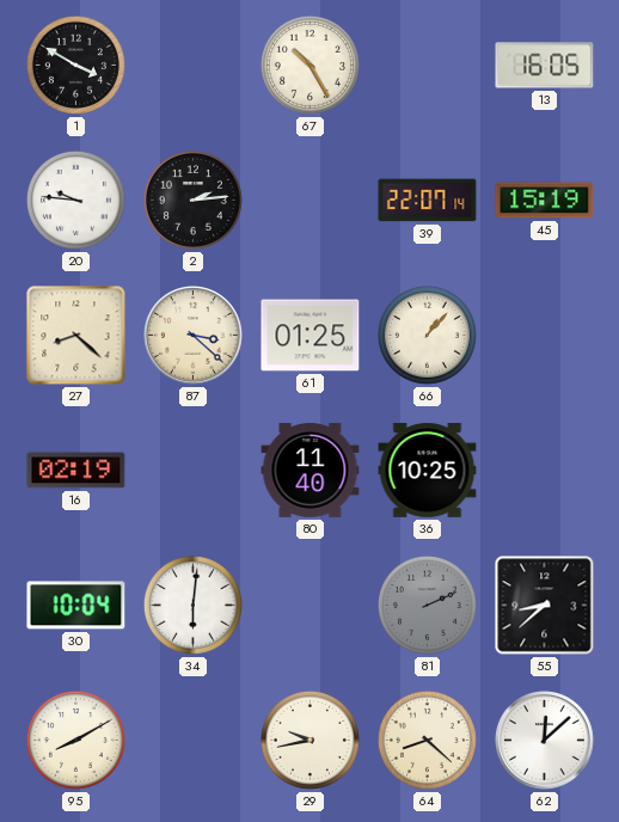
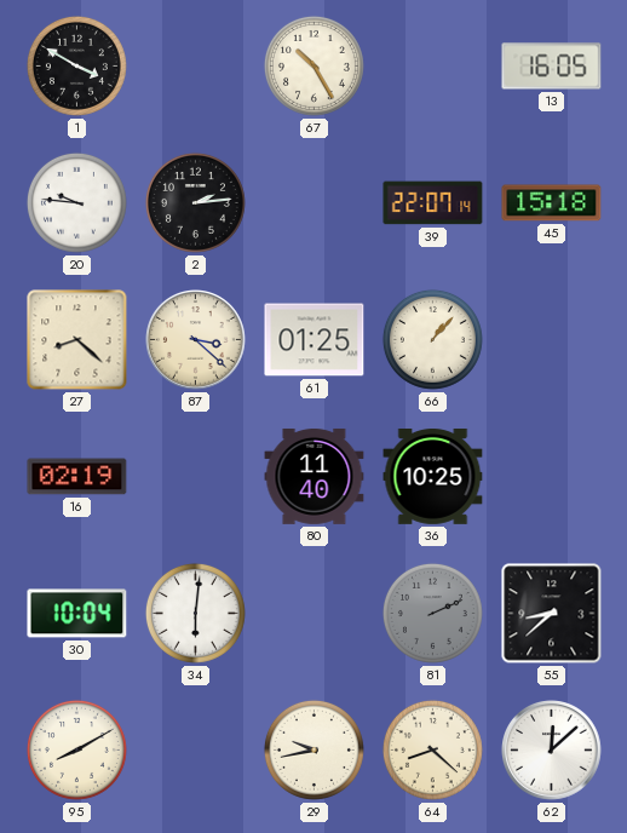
45: 15:19 -> 15:18
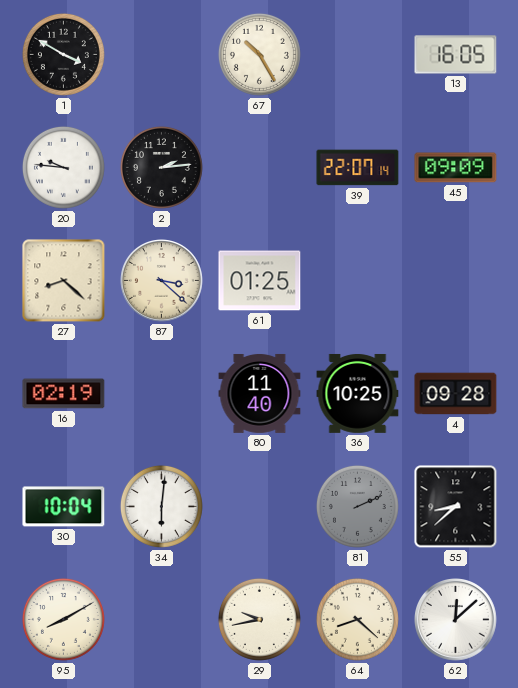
45: 15:18 -> 09:09
66: 1:07 -> none
4: none -> 09:28
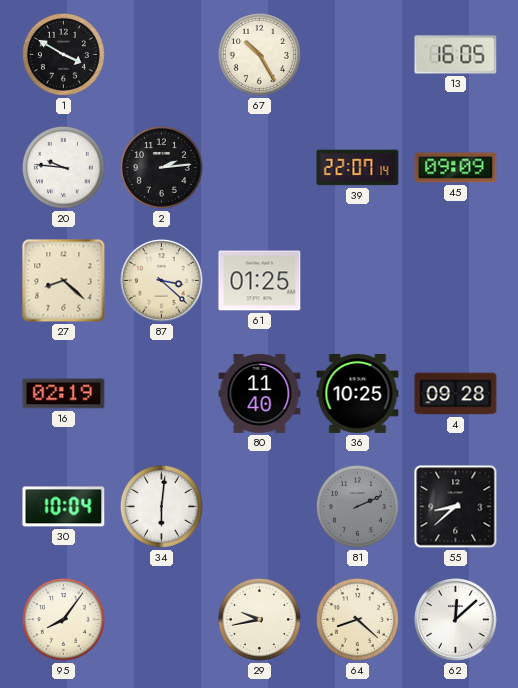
95: 8:10 -> 8:06
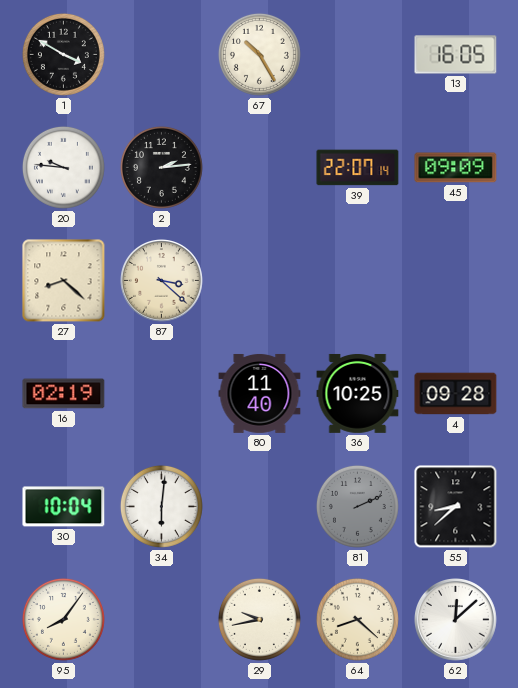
61: 01:25 -> none
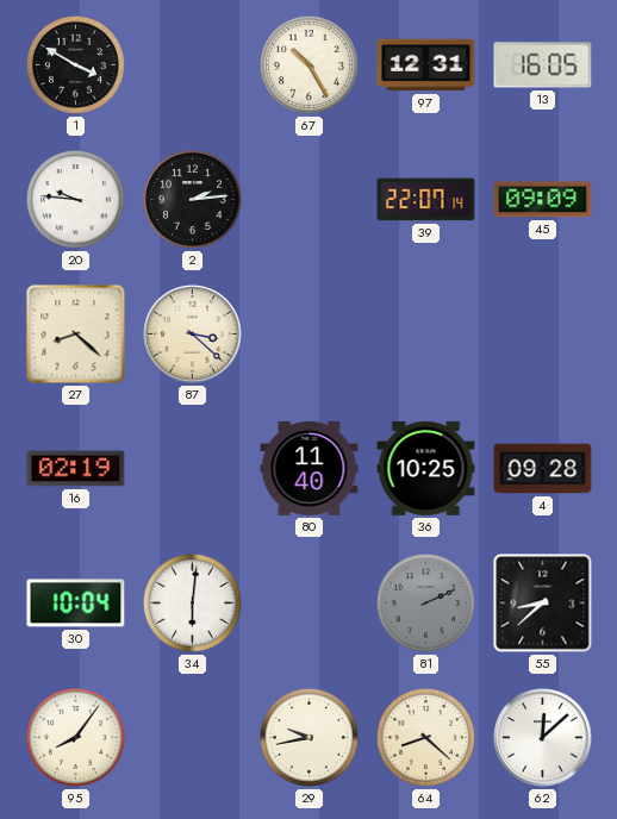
97: none -> 12:31
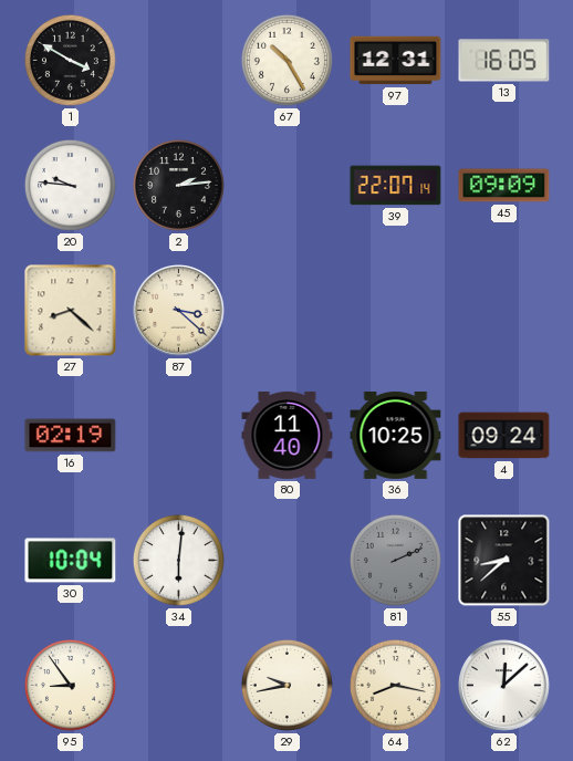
4: 09:28 -> 09:24
95: 8:06 -> 8:54
64: 8:22 -> 8:17
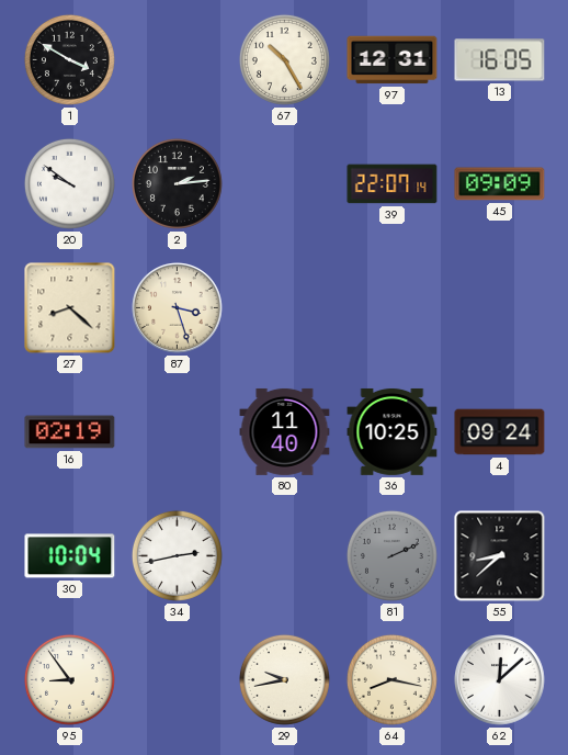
20: 9:46 -> 9:51
87: 3:22 -> 3:27
34: 6:01 -> 2:43
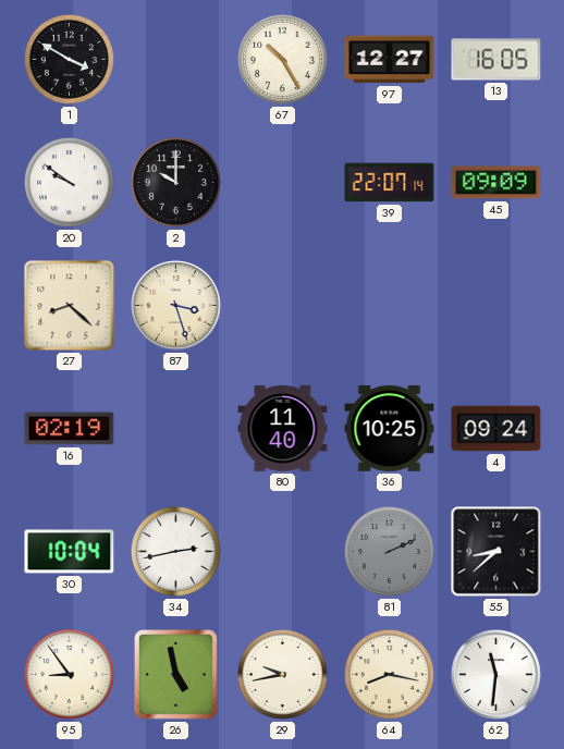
97: 12:31 -> 12:27
2: 2:14 -> 10:00
26: none -> 4:58
62: 12:08 -> 11:31
